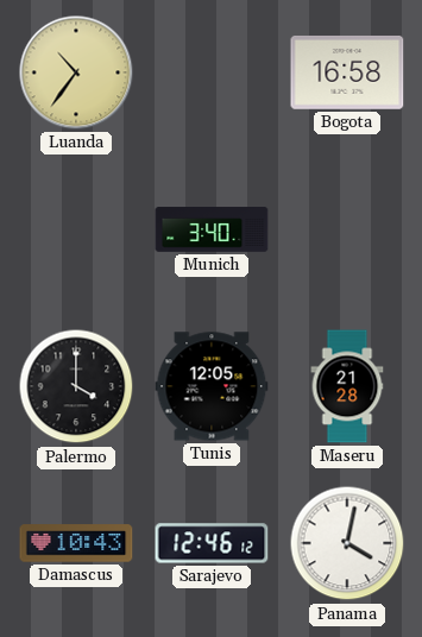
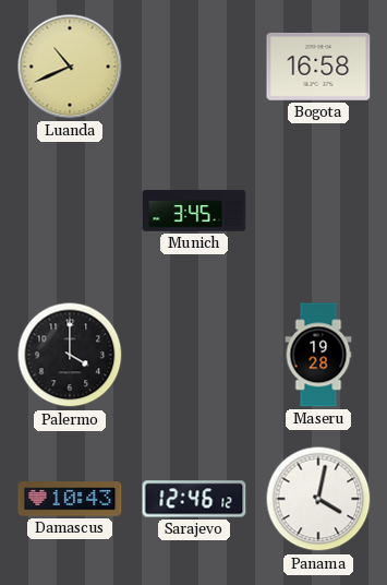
Luanda: 10:36 -> 10:41
Munich: 3:40 -> 3:45
Tunis: 12:05 -> none
Maseru: 21:28 -> 19:28
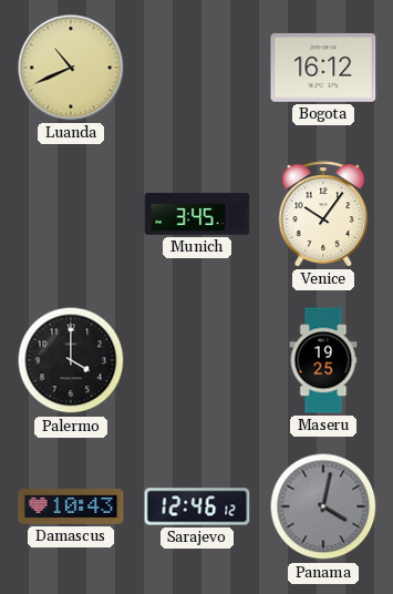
Bogota: 16:58 -> 16:12
Venice: none -> 10:06
Maseru: 19:28 -> 19:25
Panama dial: white -> grey
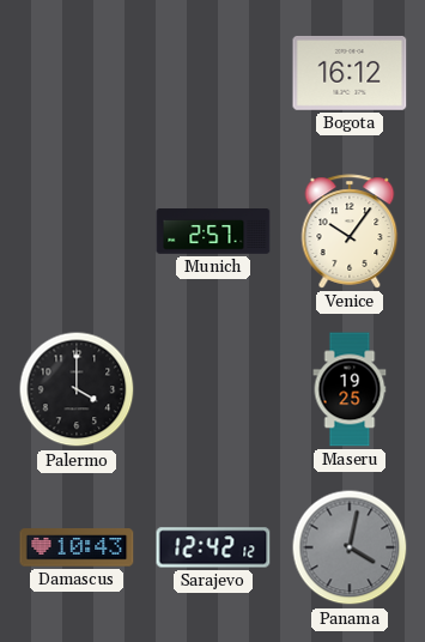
Luanda: 10:41 -> none
Munich: 3:45 -> 2:57
Sarajevo: 12:46 -> 12:42
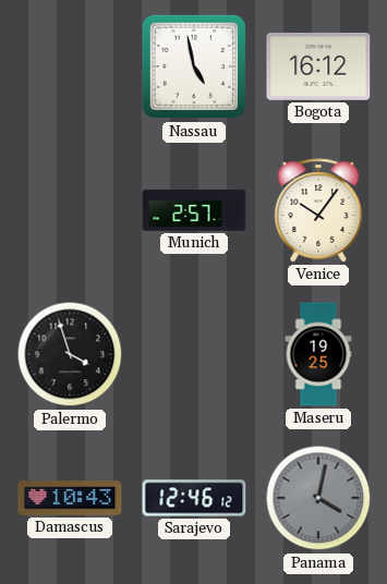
Nassau: none -> 4:58
Palermo: 4:00 -> 3:57
Sarajevo: 12:42 -> 12:46
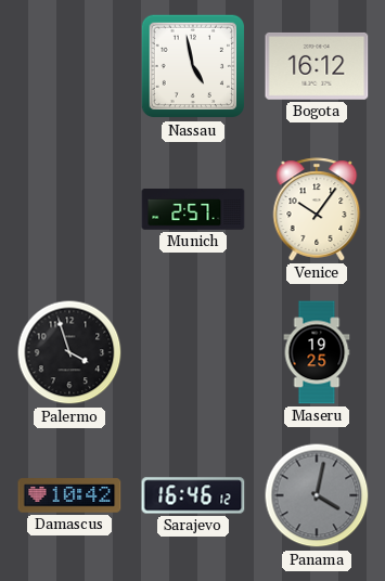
Damascus: 10:43 -> 10:42
Sarajevo: 12:46 -> 16:46
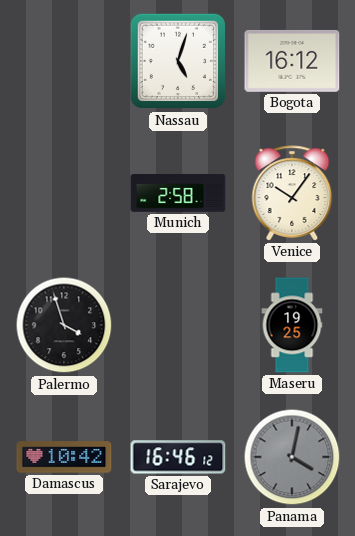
Nassau: 4:58 -> 5:03
Munich: 2:57 -> 2:58
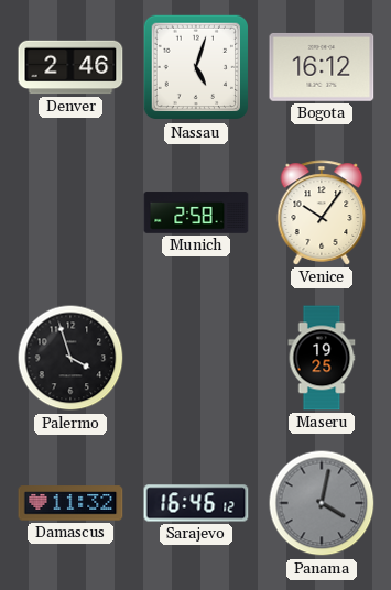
Denver: none -> 2:46
Damascus: 10:42 -> 11:32
